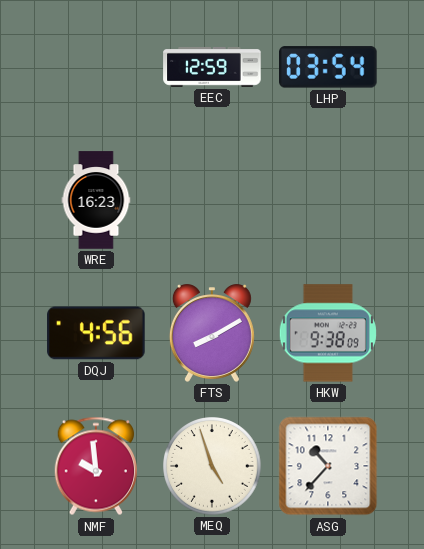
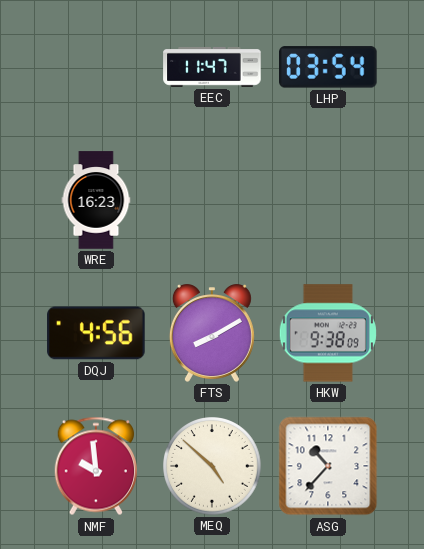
EEC: 12:59 -> 11:47
MEQ: 4:57 -> 4:52
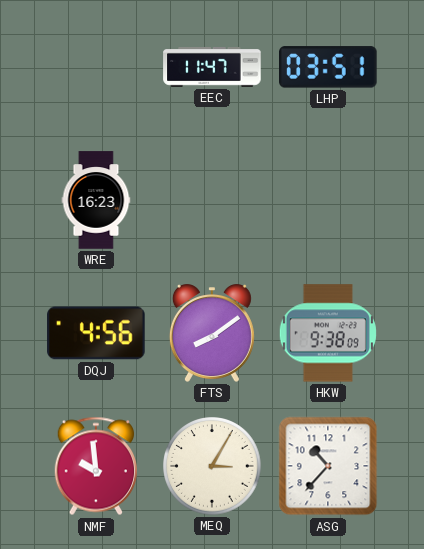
LHP: 03:54 -> 03:51
FTS: 8:10 -> 8:09
MEQ: 4:52 -> 3:05
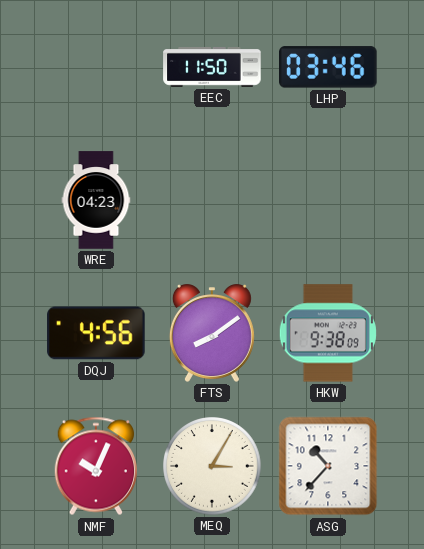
EEC: 11:47 -> 11:50
LHP: 03:51 -> 03:46
WRE: 16:23 -> 04:23
NMF: 9:59 -> 10:04
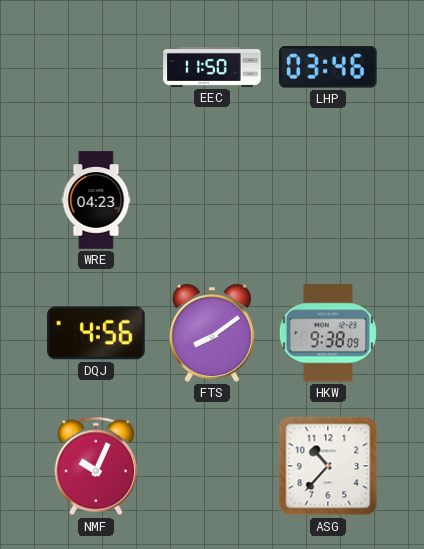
MEQ: 3:05 -> none
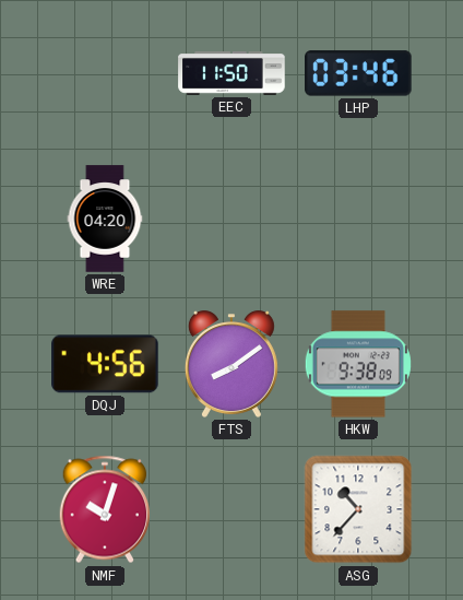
WRE: 04:23 -> 04:20
NMF: 10:04 -> 10:03
